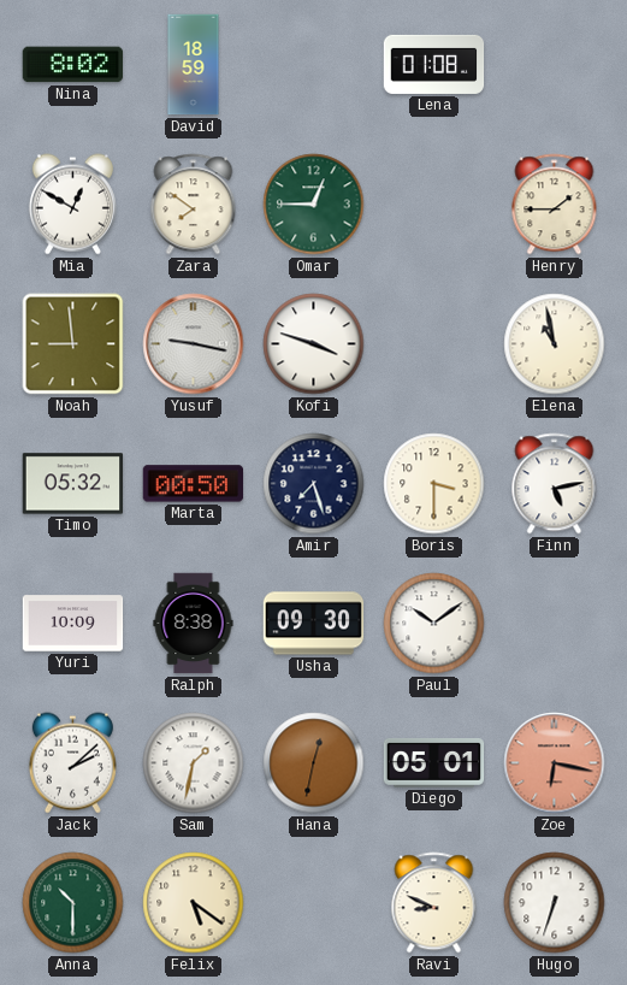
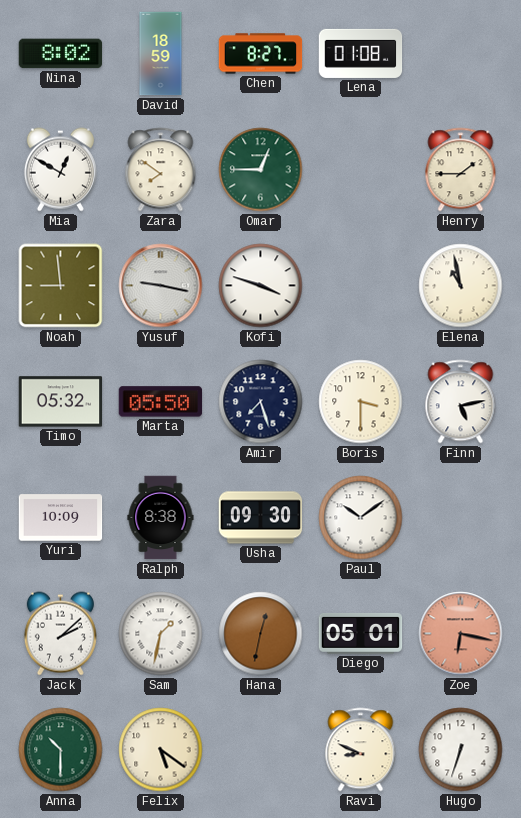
Chen: none -> 8:27
Marta: 00:50 -> 05:50
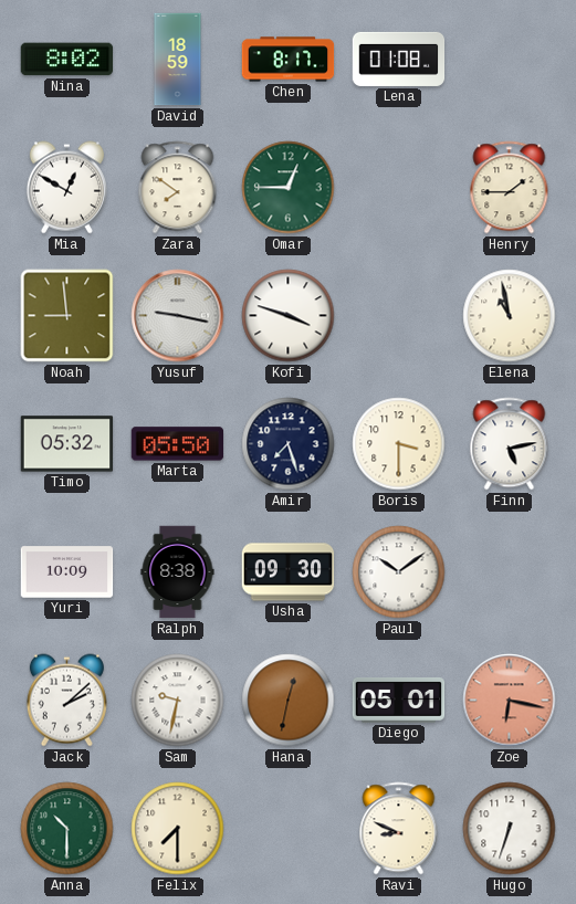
Chen: 8:27 -> 8:17
Sam: 1:32 -> 9:32
Felix: 5:21 -> 7:30
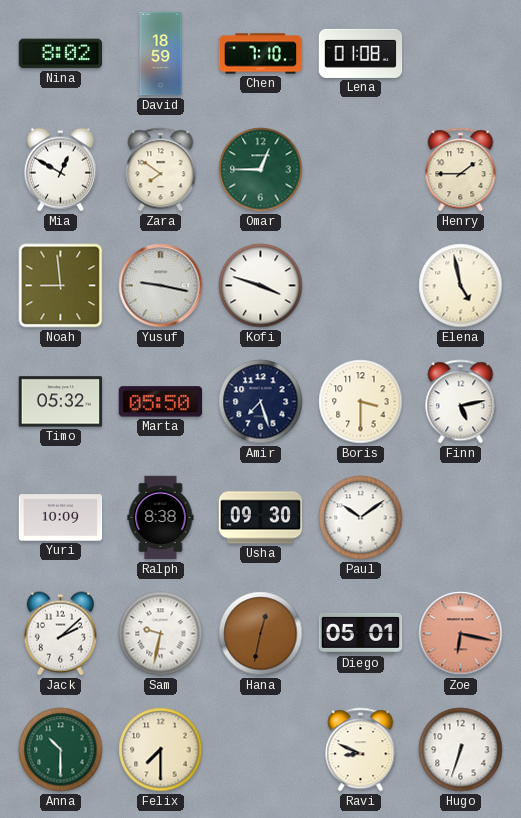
Chen: 8:17 -> 7:10
Elena: 10:58 -> 4:58
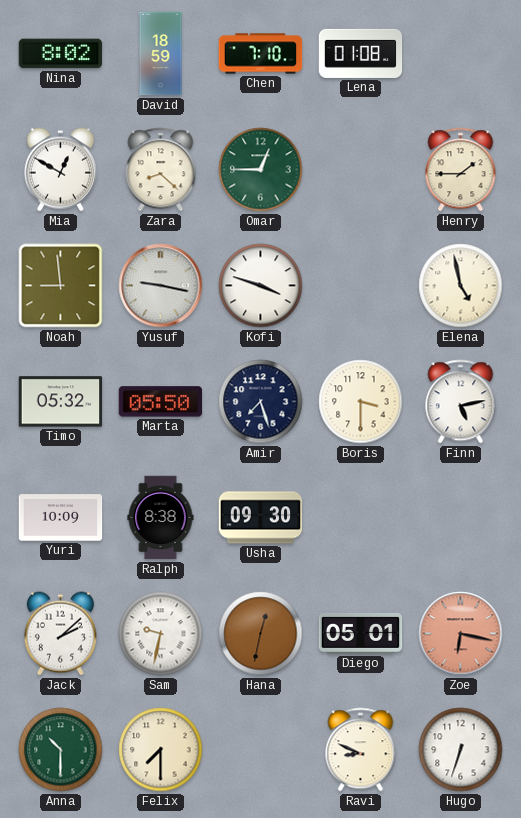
Zara: 7:51 -> 8:22
Paul: 10:09 -> none
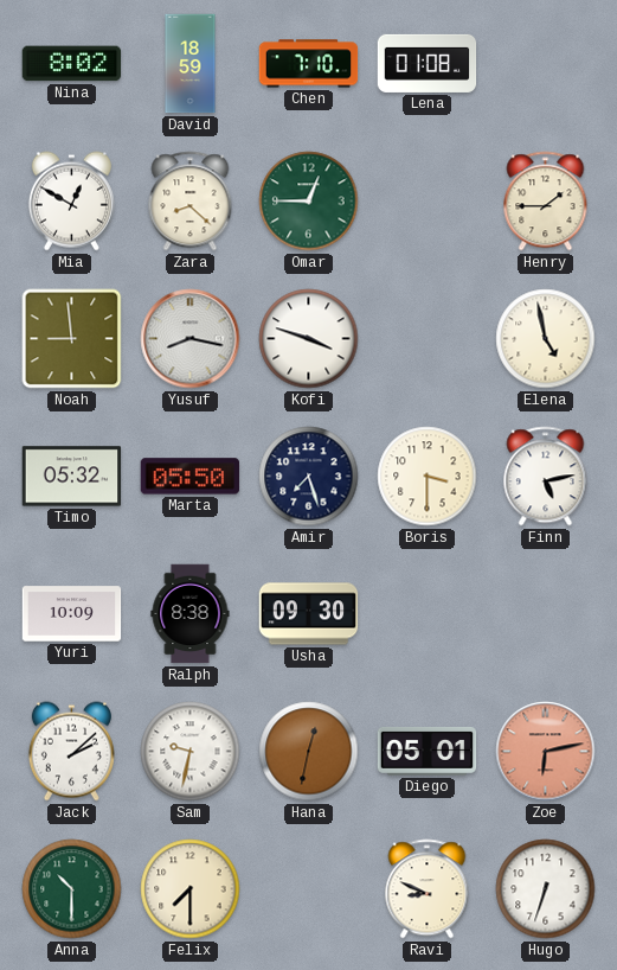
Yusuf: 9:17 -> 8:17
Zoe: 6:17 -> 6:13
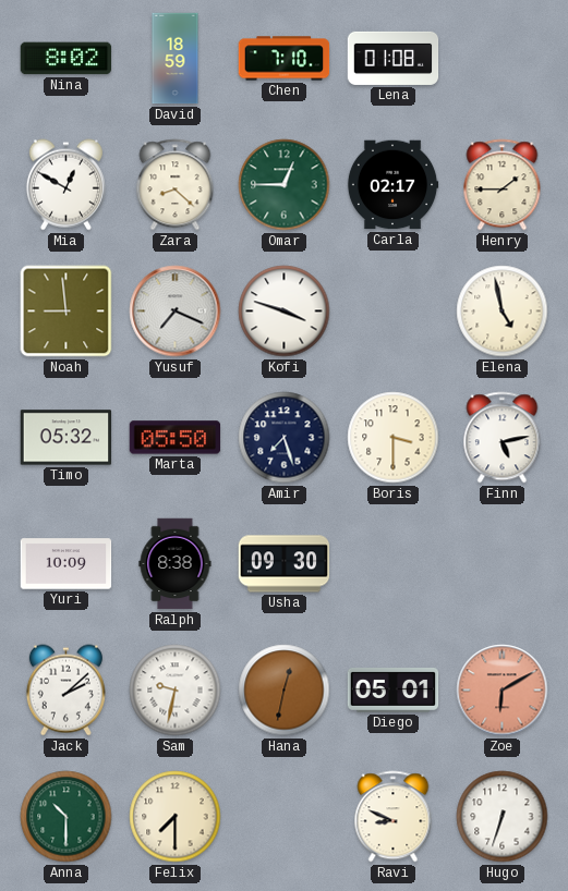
Carla: none -> 02:17
Yusuf: 8:17 -> 7:19
Zoe: 6:13 -> 6:10
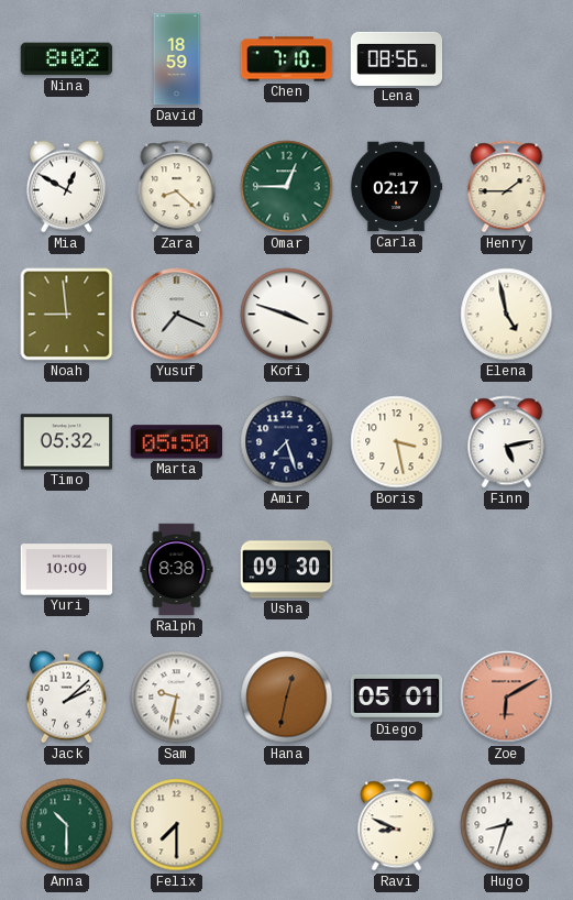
Lena: 01:08 -> 08:56
Boris: 3:30 -> 3:28
Hugo: 6:33 -> 8:33
